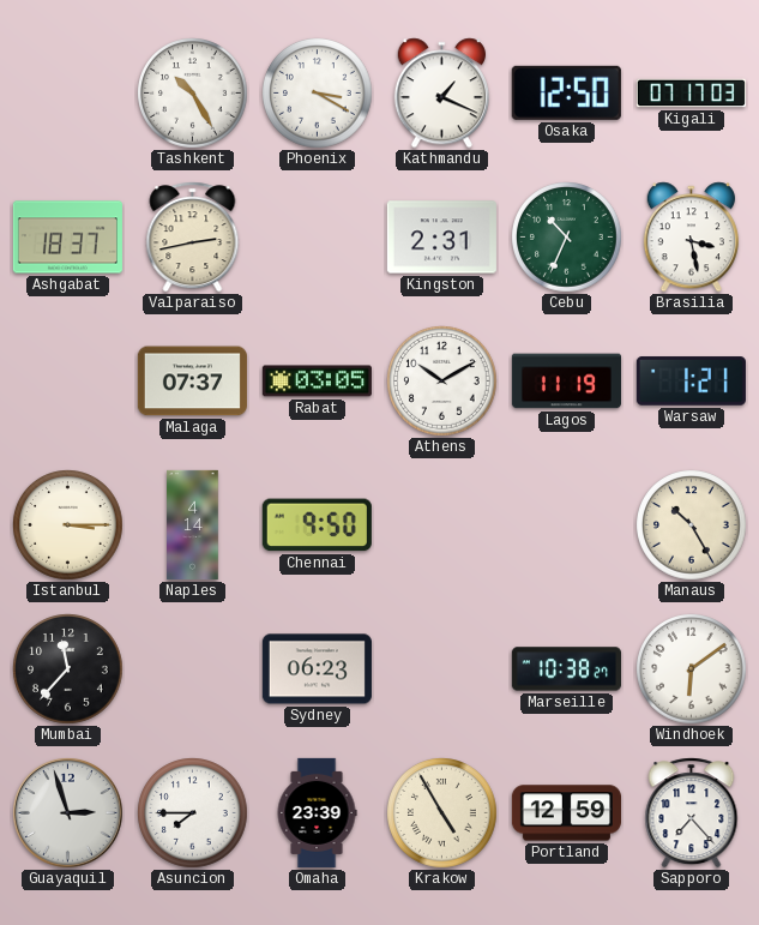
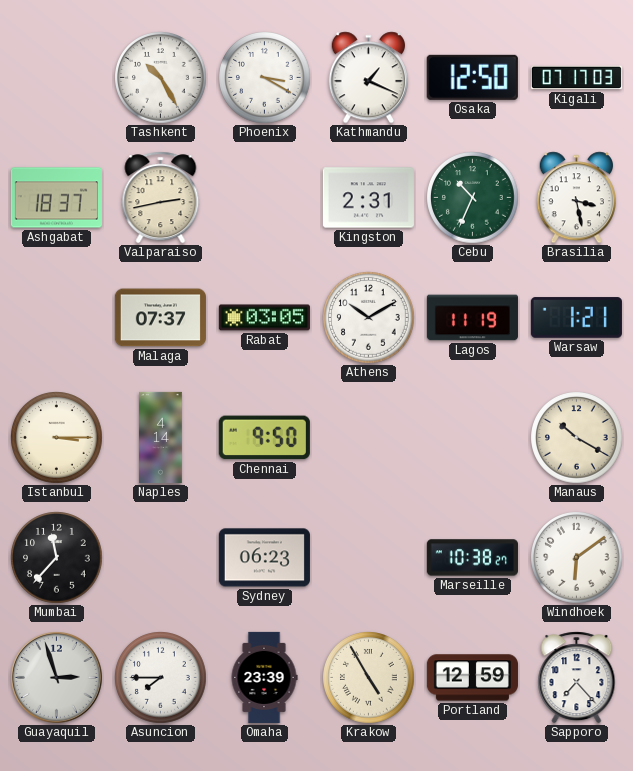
Manaus: 10:25 -> 10:20
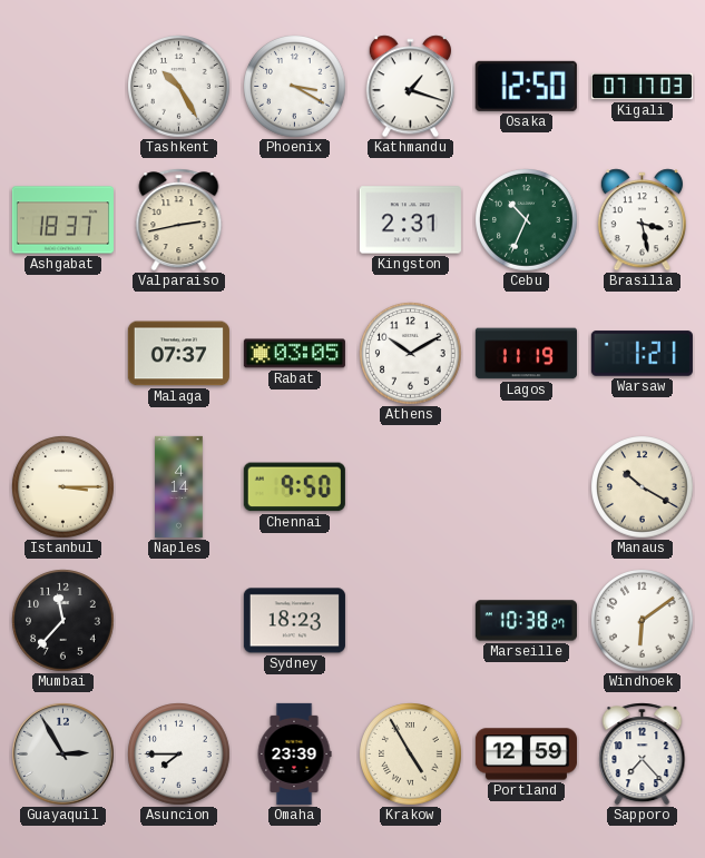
Kathmandu: 1:19 -> 1:18
Sydney: 06:23 -> 18:23
Guayaquil: 2:57 -> 2:55
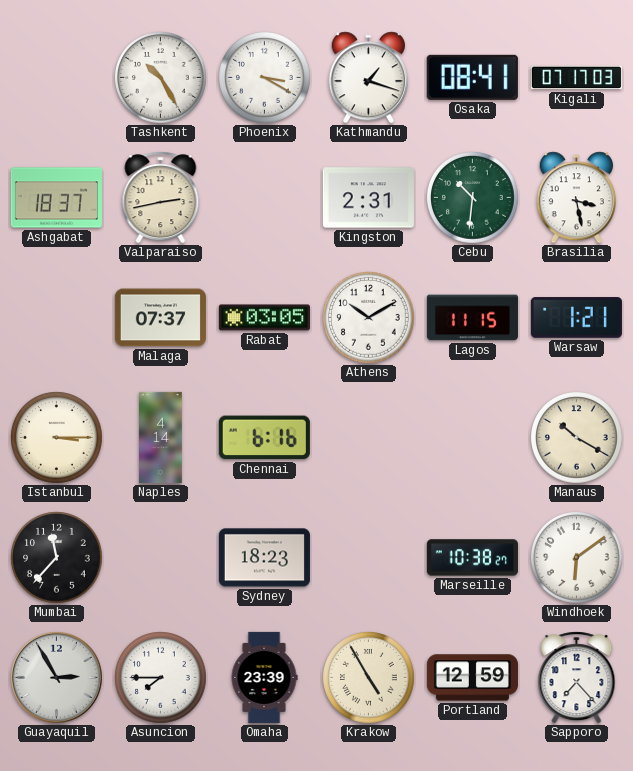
Osaka: 12:50 -> 08:41
Cebu: 10:34 -> 10:31
Lagos: 11:19 -> 11:15
Chennai: 9:50 -> 6:16
